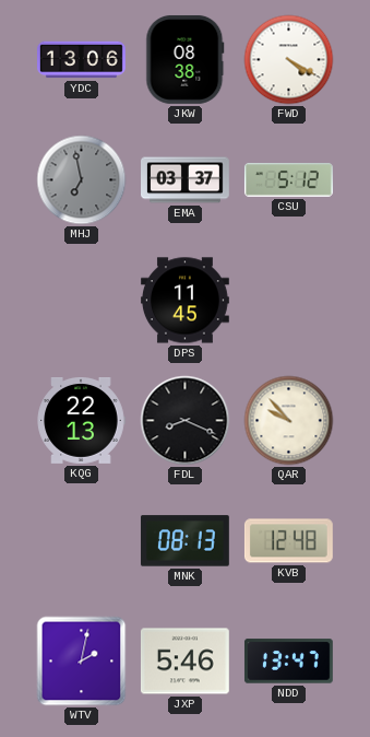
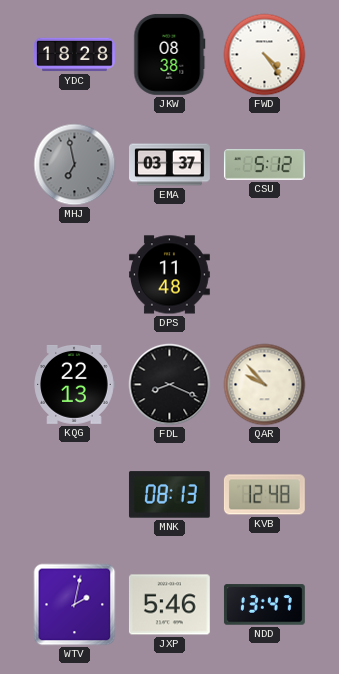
YDC: 13:06 -> 18:28
FWD: 4:20 -> 4:24
DPS: 11:45 -> 11:48
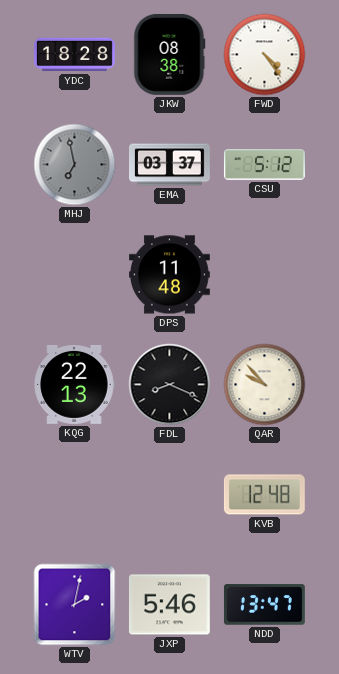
MNK: 08:13 -> none
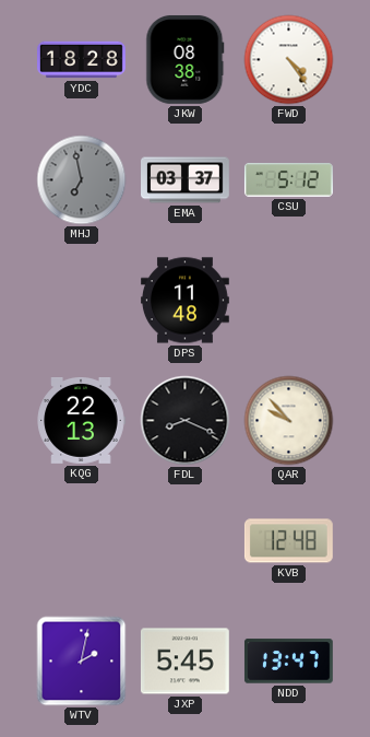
JXP: 5:46 -> 5:45
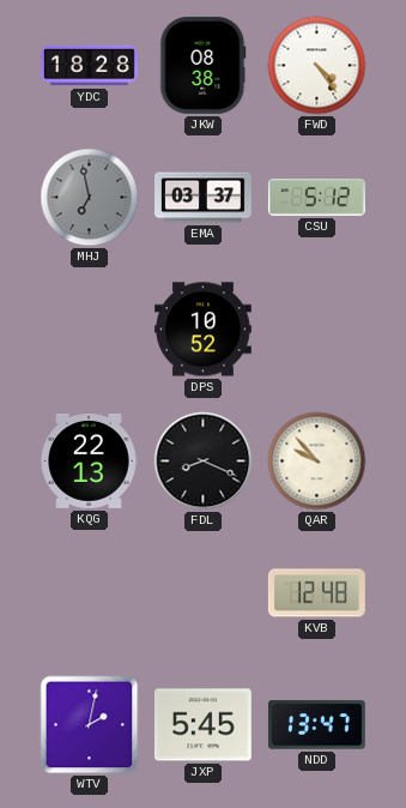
DPS: 11:48 -> 10:52
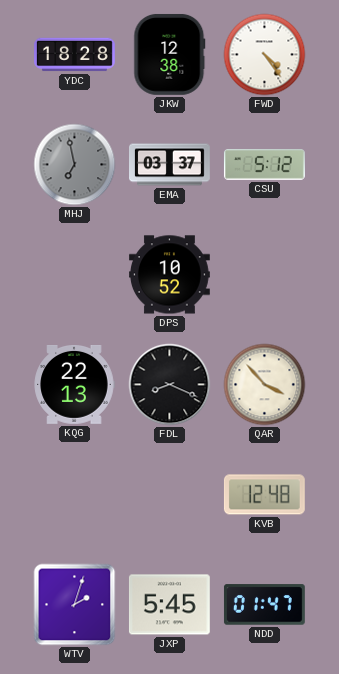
JKW: 08:38 -> 12:38
QAR: 9:53 -> 3:53
WTV: 2:02 -> 2:03
NDD: 13:47 -> 01:47
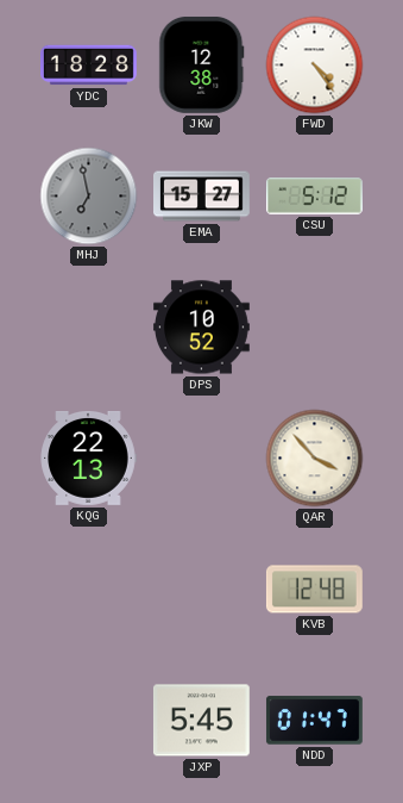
EMA: 03:37 -> 15:27
FDL: 8:19 -> none
WTV: 2:03 -> none
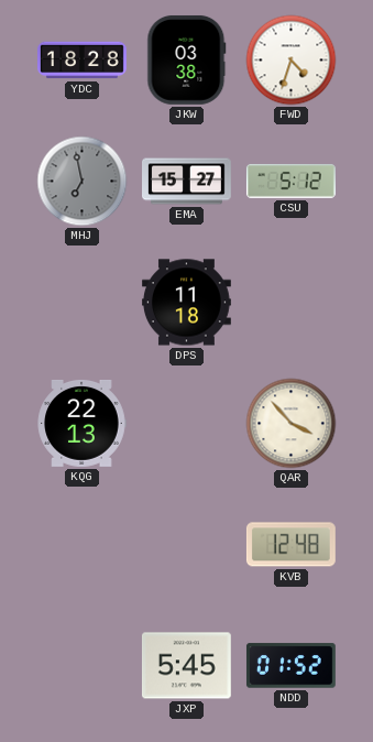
JKW: 12:38 -> 03:38
FWD: 4:24 -> 4:33
DPS: 10:52 -> 11:18
NDD: 01:47 -> 01:52
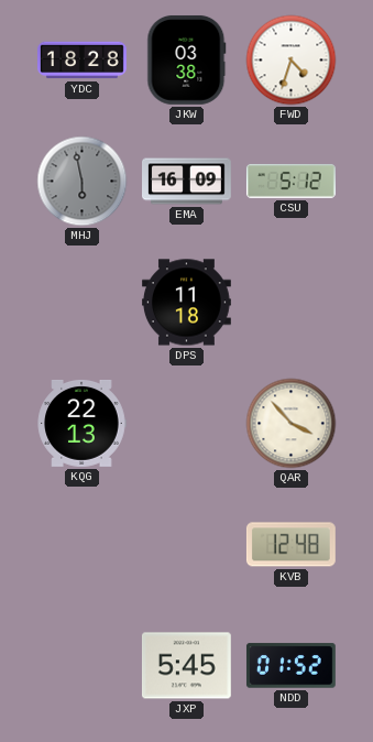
MHJ: 6:58 -> 5:58
EMA: 15:27 -> 16:09
